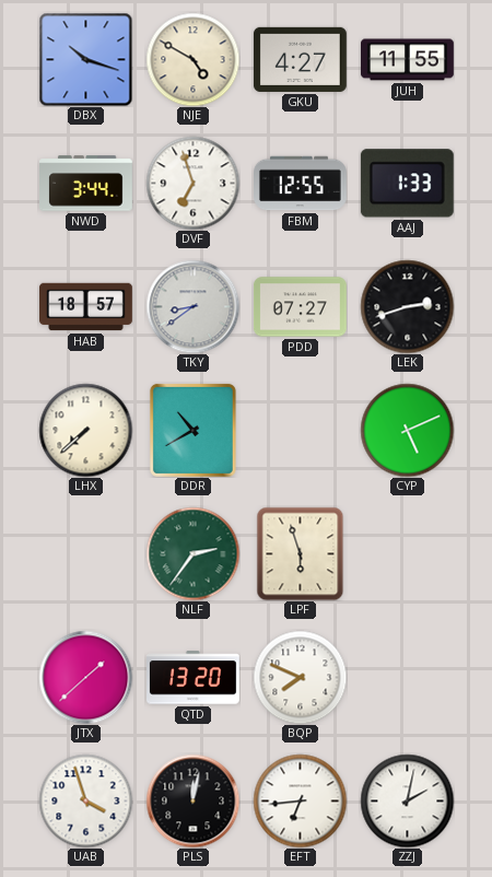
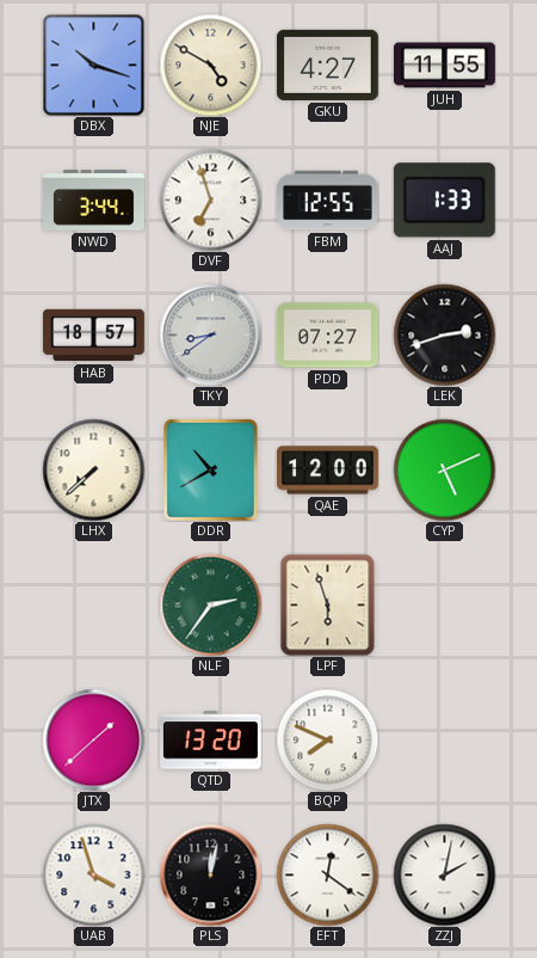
QAE: none -> 12:00
EFT: 6:44 -> 12:21
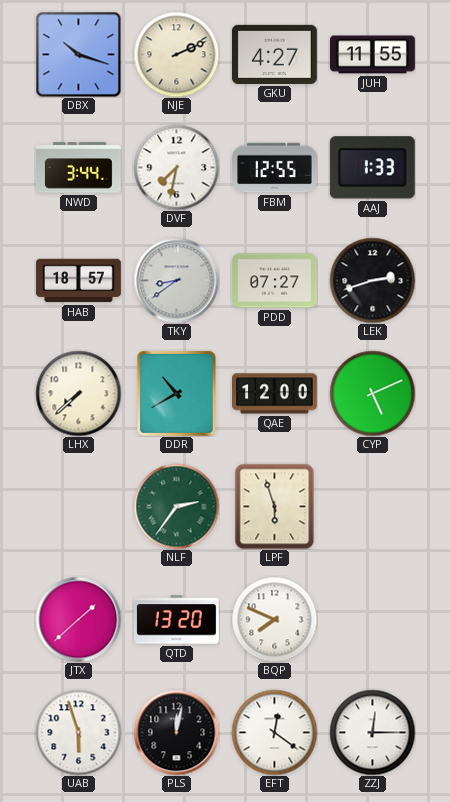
NJE: 4:50 -> 2:11
DVF: 6:57 -> 7:32
UAB: 3:57 -> 5:57
ZZJ: 2:02 -> 12:15
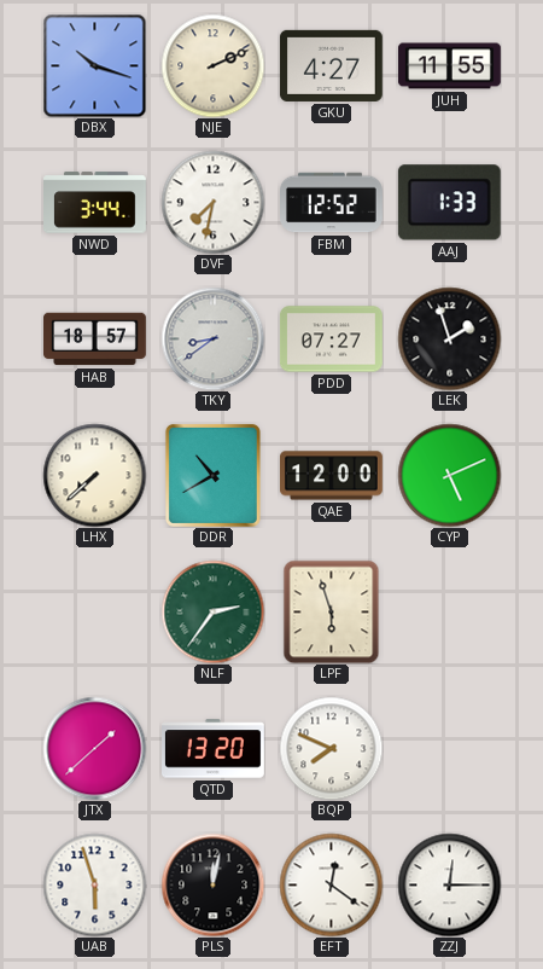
FBM: 12:55 -> 12:52
LEK: 2:42 -> 1:57
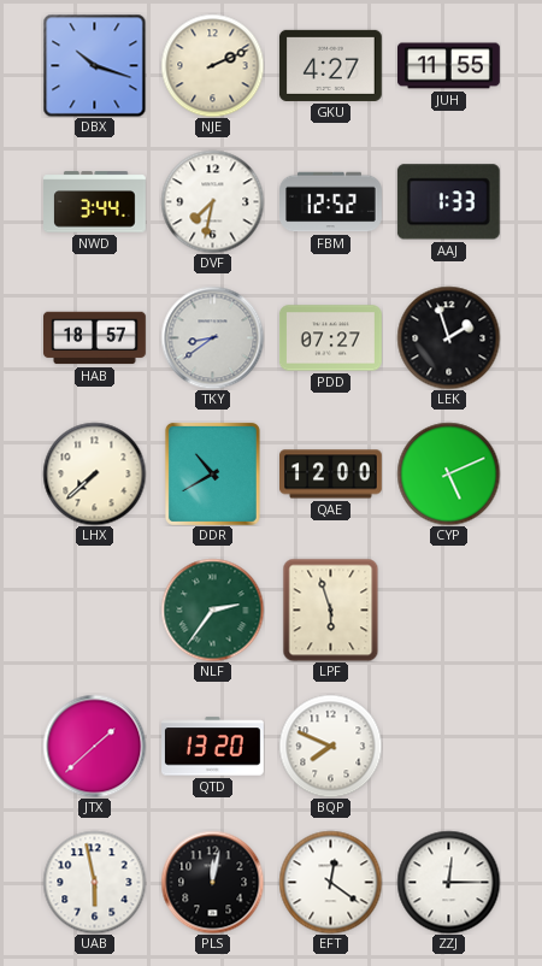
UAB: 5:57 -> 5:58
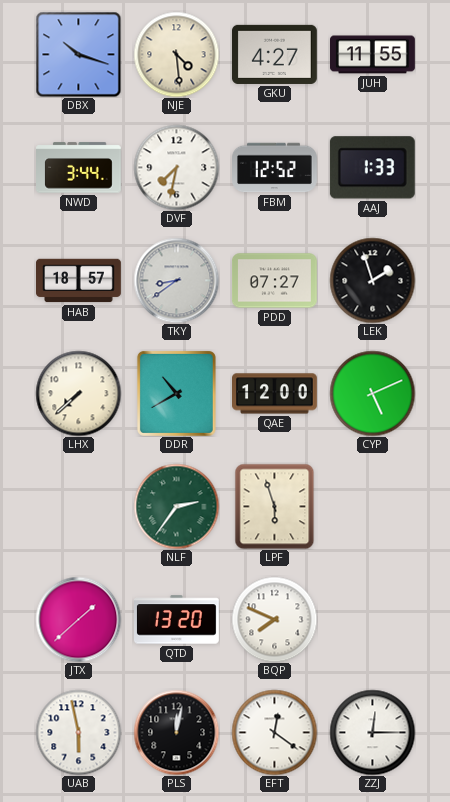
NJE: 2:11 -> 4:29
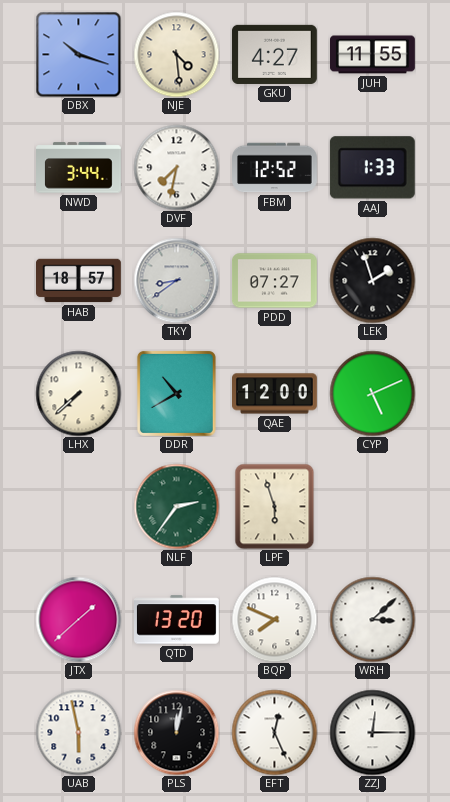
WRH: none -> 3:08
EFT: 12:21 -> 12:26
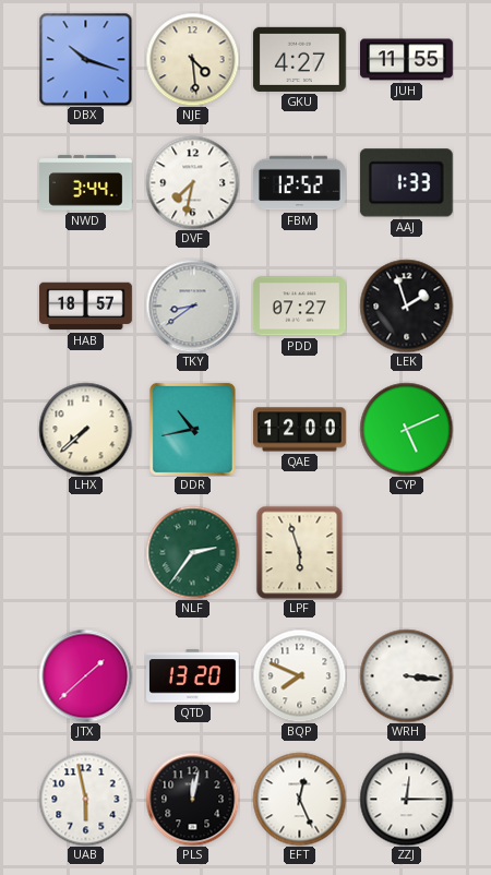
DDR: 10:40 -> 10:43
WRH: 3:08 -> 3:16
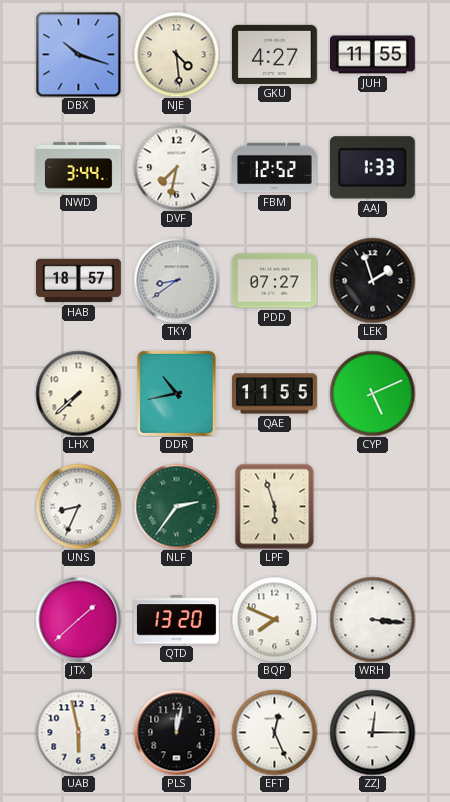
QAE: 12:00 -> 11:55
UNS: none -> 8:34
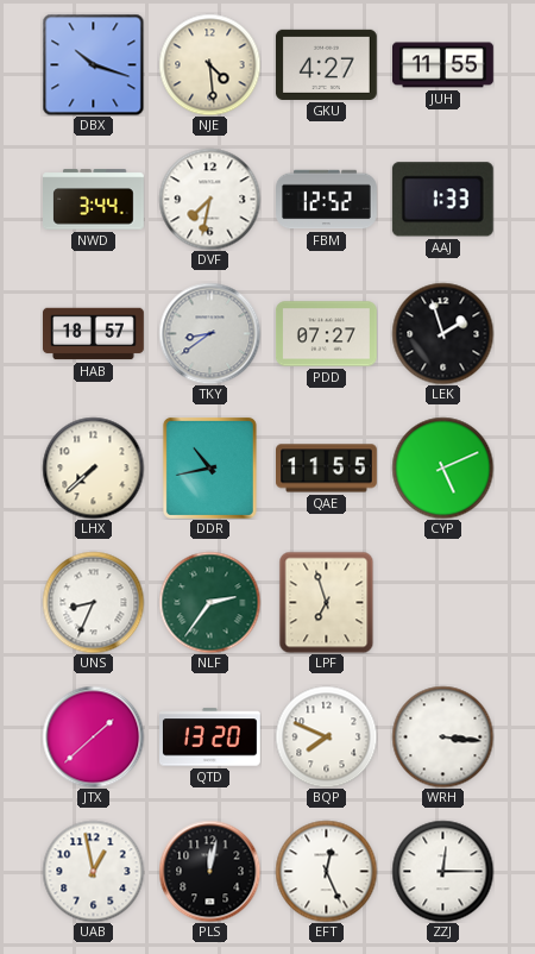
LPF: 5:57 -> 6:57
UAB: 5:58 -> 12:58
